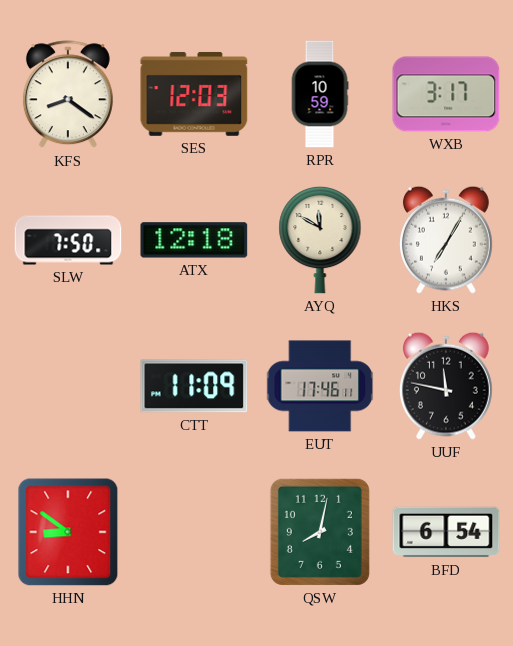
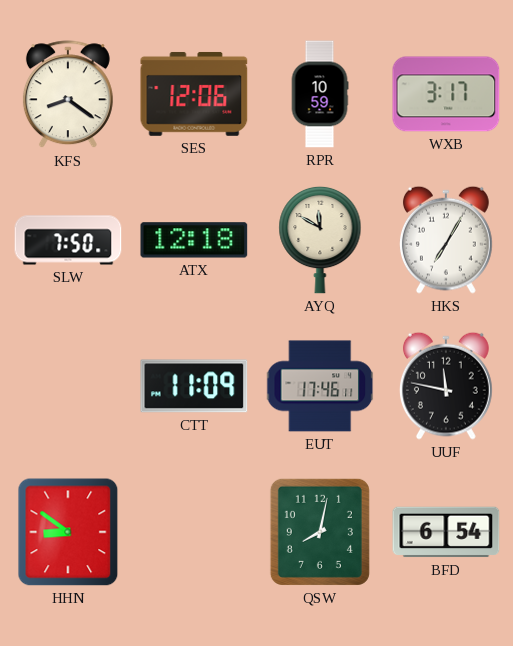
SES: 12:03 -> 12:06
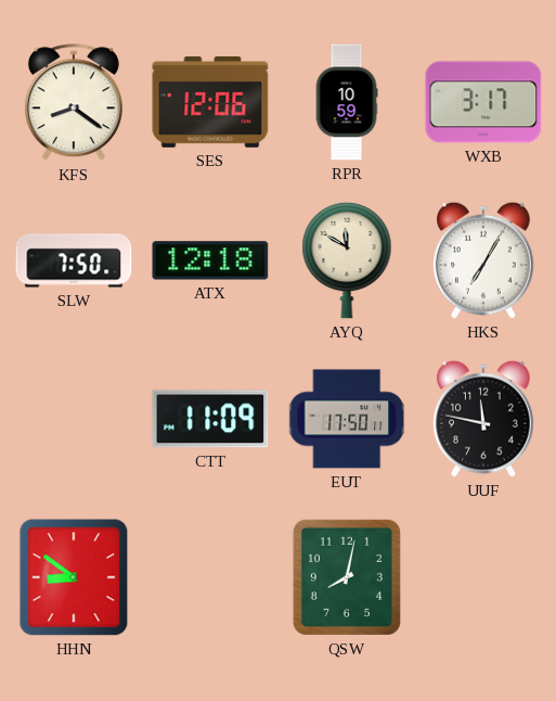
EUT: 17:46 -> 17:50
BFD: 6:54 -> none
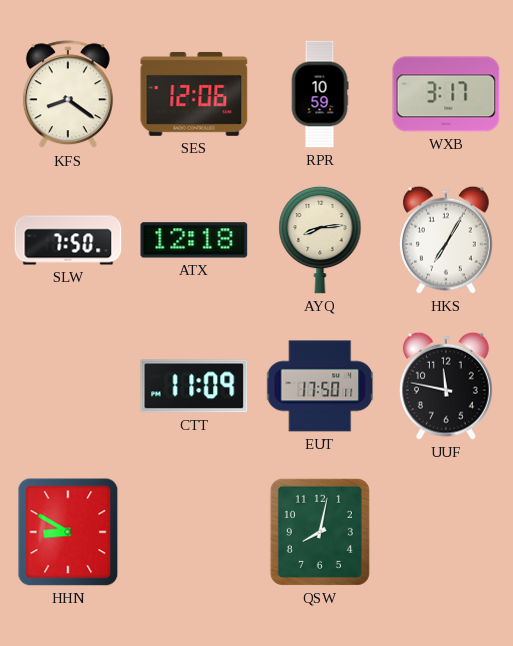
AYQ: 11:50 -> 8:14
HHN: 8:51 -> 8:50
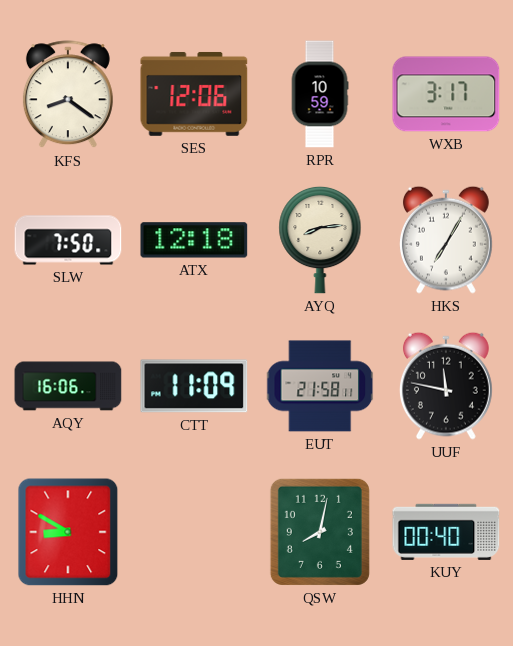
AQY: none -> 16:06
EUT: 17:50 -> 21:58
KUY: none -> 00:40
